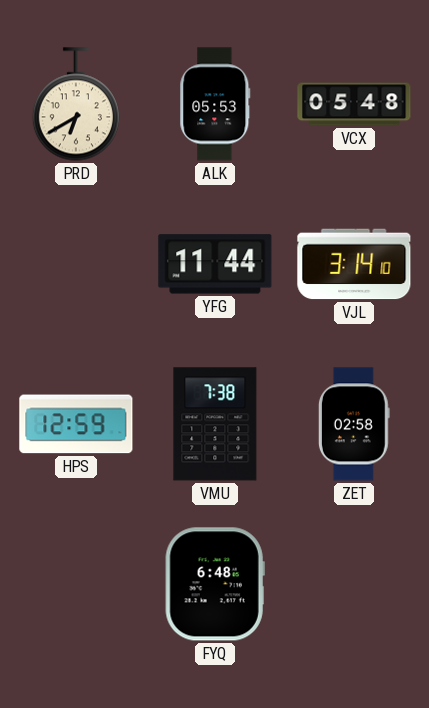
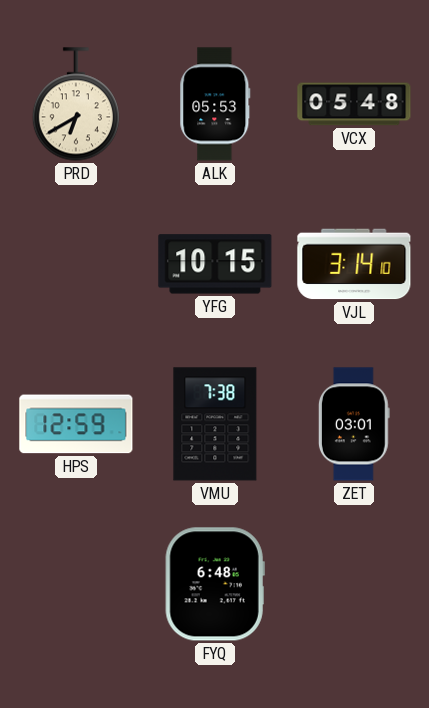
YFG: 11:44 -> 10:15
ZET: 02:58 -> 03:01
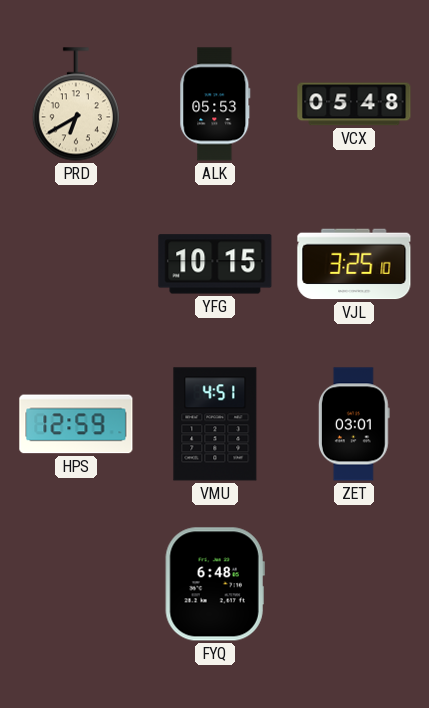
VJL: 3:14 -> 3:25
VMU: 7:38 -> 4:51
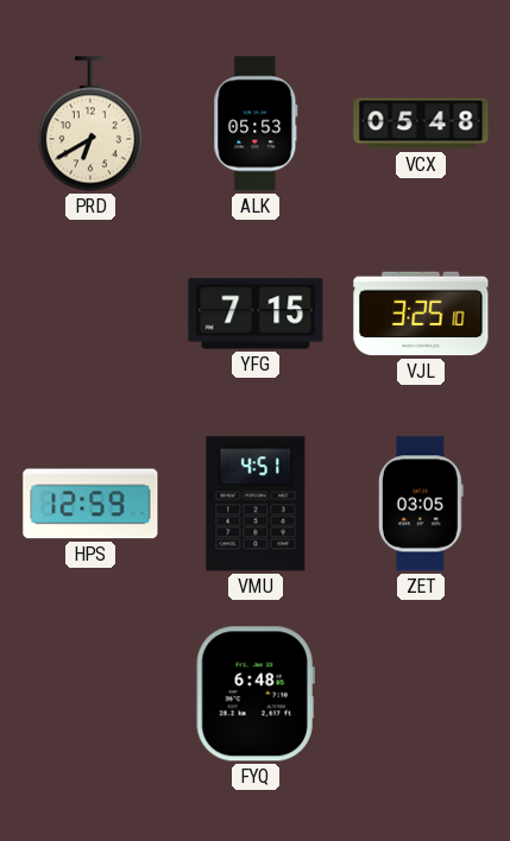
YFG: 10:15 -> 7:15
ZET: 03:01 -> 03:05
